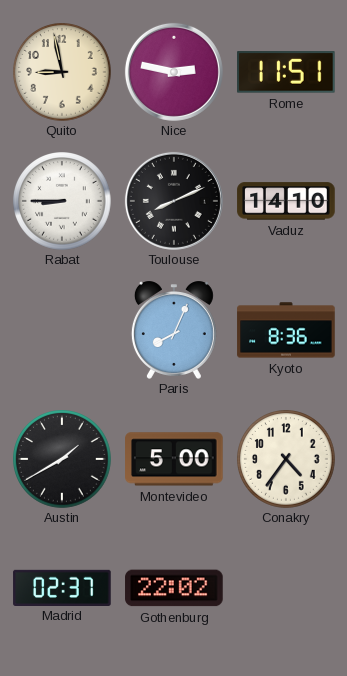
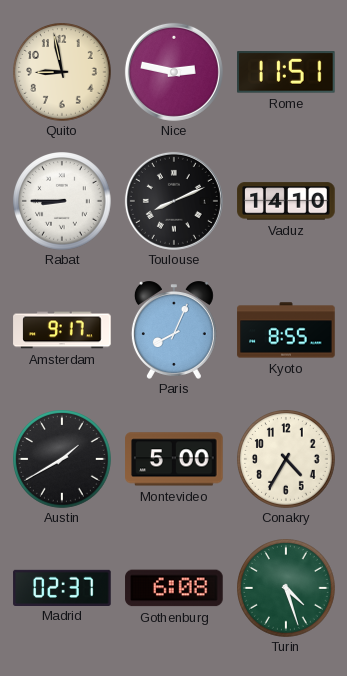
Amsterdam: none -> 9:17
Kyoto: 8:36 -> 8:55
Conakry: 4:36 -> 4:35
Gothenburg: 22:02 -> 6:08
Turin: none -> 4:27
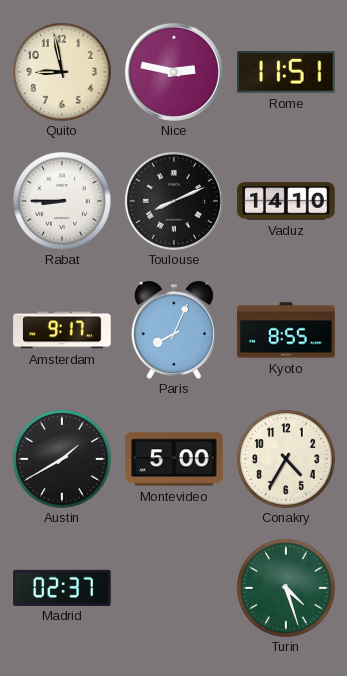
Gothenburg: 6:08 -> none
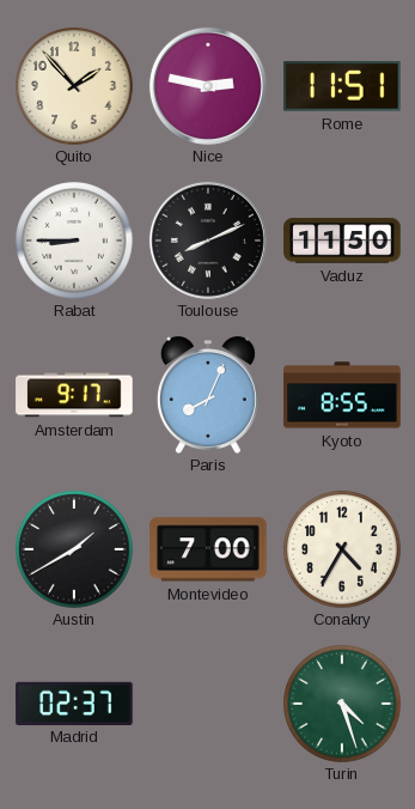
Quito: 8:58 -> 1:53
Vaduz: 14:10 -> 11:50
Montevideo: 5:00 -> 7:00
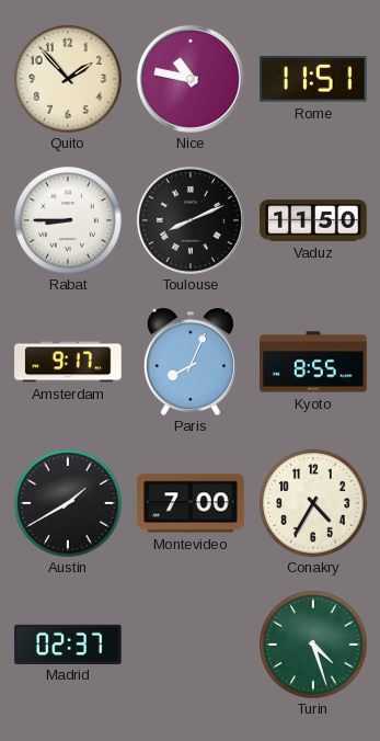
Nice: 2:47 -> 10:47
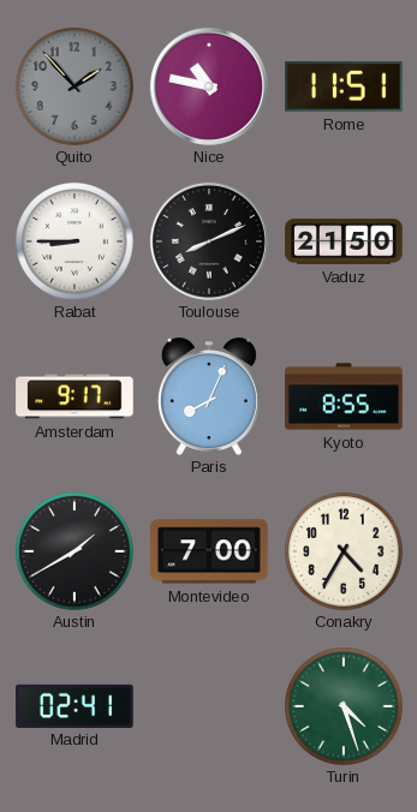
Quito dial: cream -> grey
Vaduz: 11:50 -> 21:50
Madrid: 02:37 -> 02:41
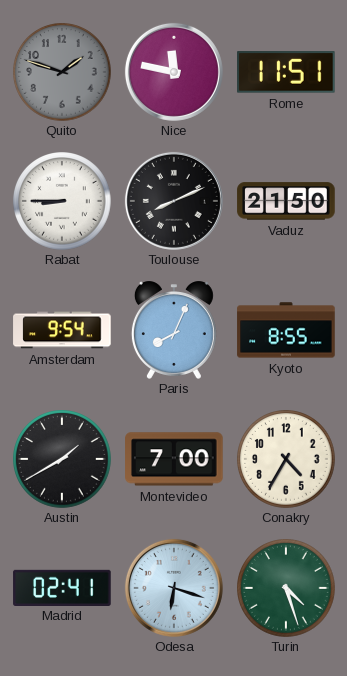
Quito: 1:53 -> 1:48
Nice: 10:47 -> 11:47
Amsterdam: 9:17 -> 9:54
Odesa: none -> 6:18
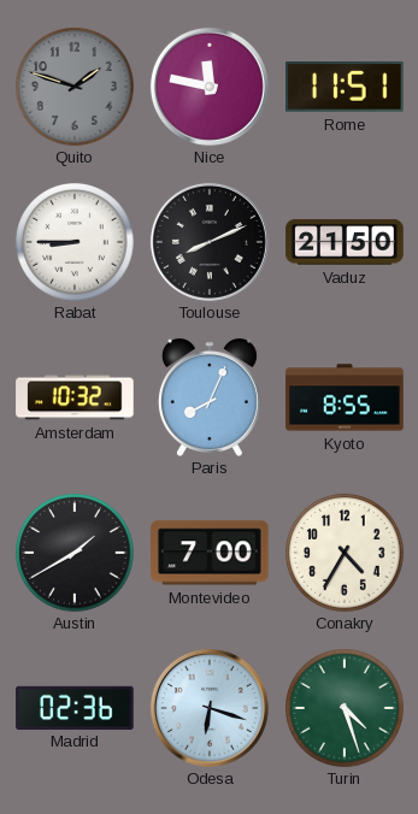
Amsterdam: 9:54 -> 10:32
Madrid: 02:41 -> 02:36
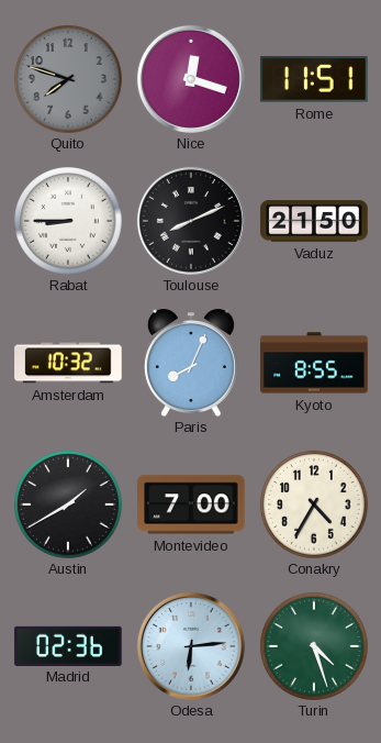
Quito: 1:48 -> 7:48
Nice: 11:47 -> 12:18
Odesa: 6:18 -> 6:14
